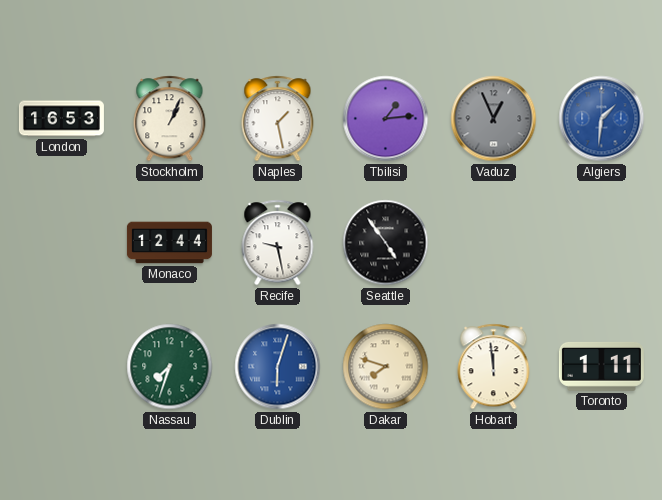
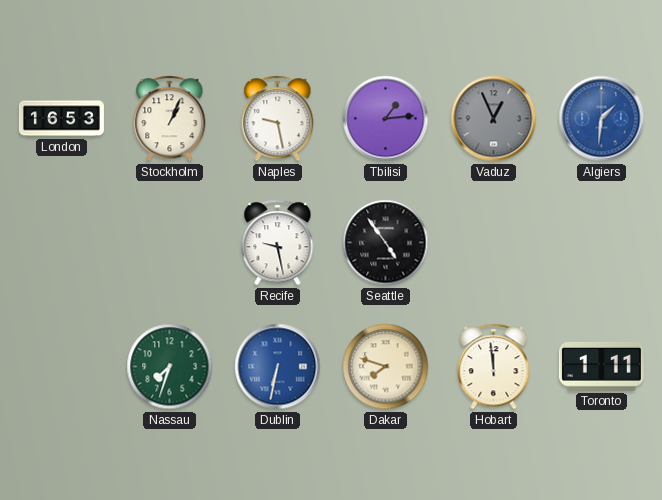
Naples: 1:28 -> 9:28
Monaco: 12:44 -> none
Dublin: 6:03 -> 6:32
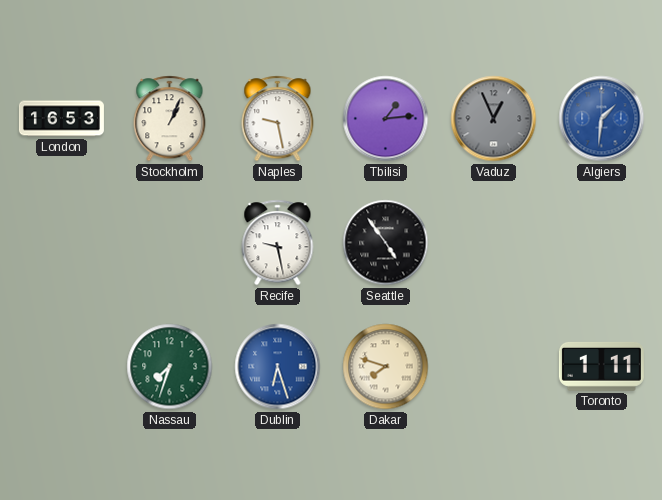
Dublin: 6:32 -> 6:27
Hobart: 11:59 -> none
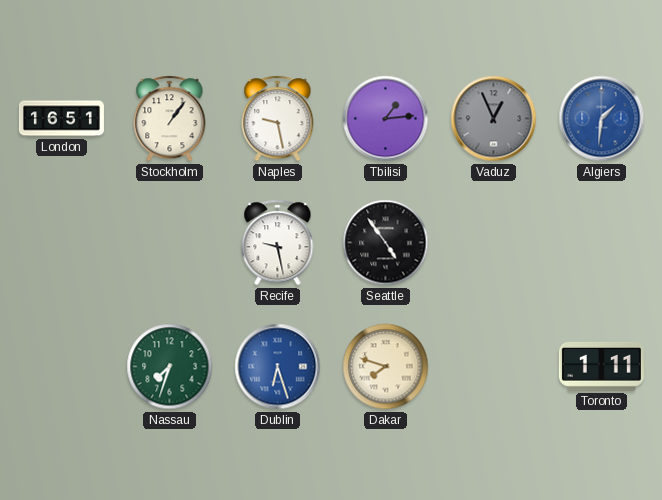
London: 16:53 -> 16:51
Stockholm: 1:04 -> 1:06
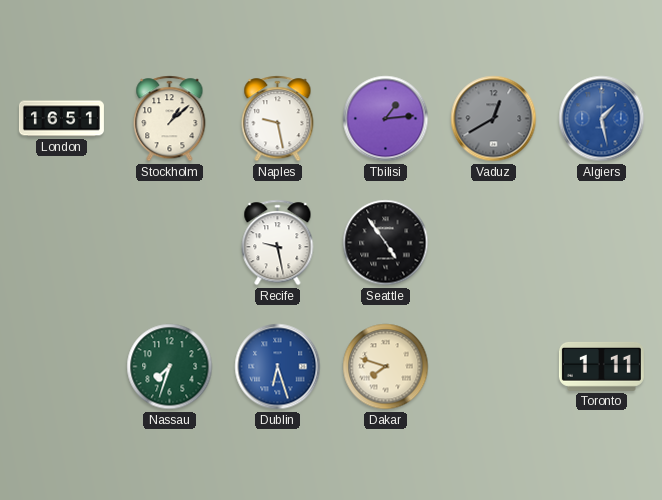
Stockholm: 1:06 -> 1:08
Vaduz: 12:56 -> 12:40
Algiers: 1:31 -> 1:28
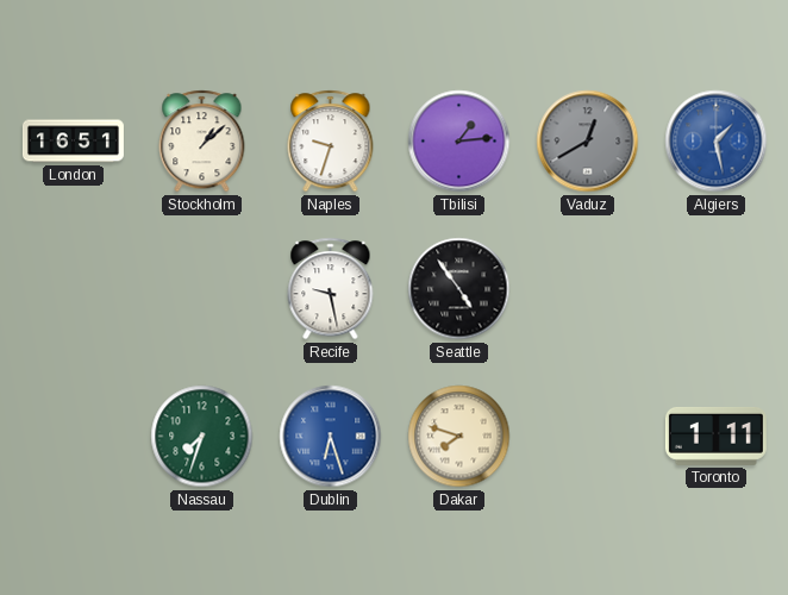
Naples: 9:28 -> 9:33
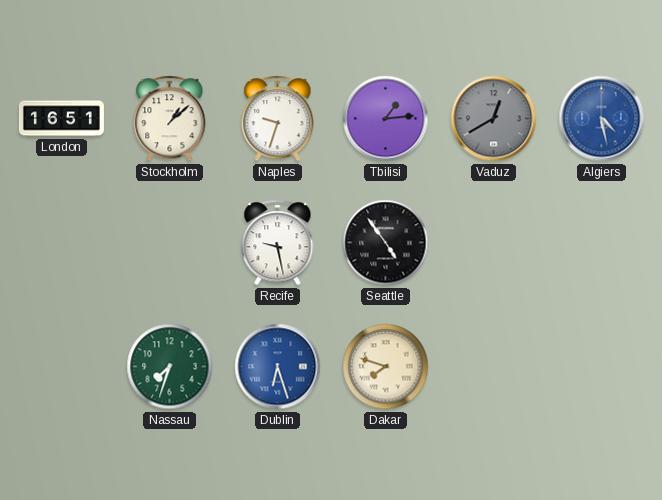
Algiers: 1:28 -> 4:28
Toronto: 1:11 -> none
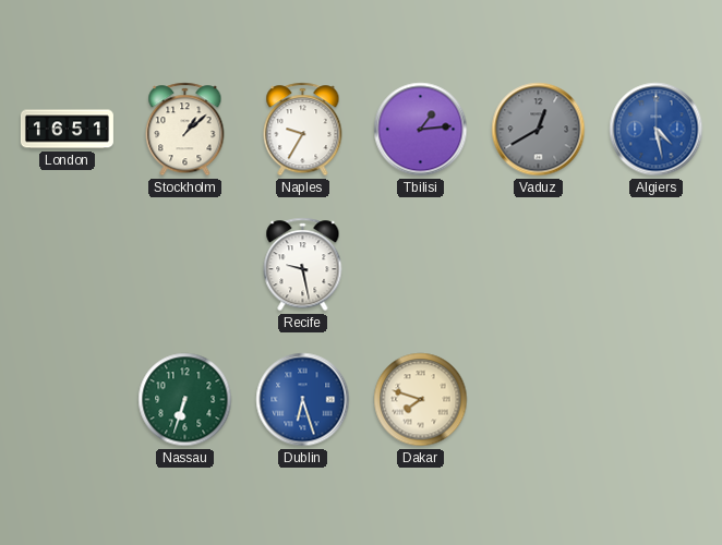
Naples: 9:33 -> 9:35
Seattle: 4:54 -> none
Nassau: 7:33 -> 6:33
